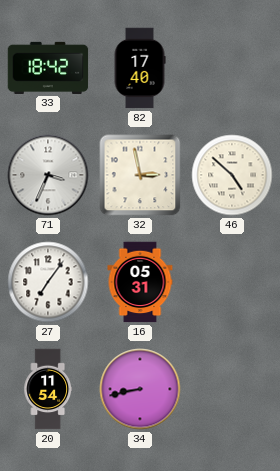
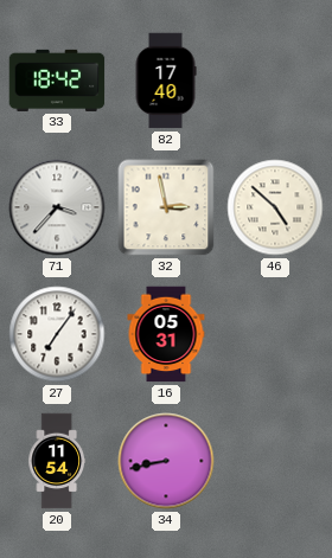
71: 3:34 -> 3:37
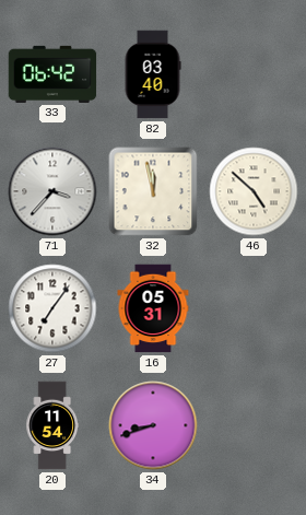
33: 18:42 -> 06:42
82: 17:40 -> 03:40
32: 2:58 -> 11:58
34: 8:43 -> 8:42
